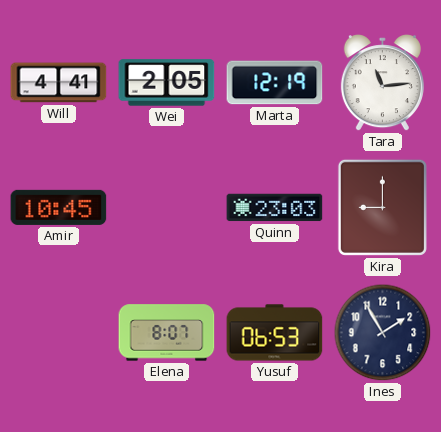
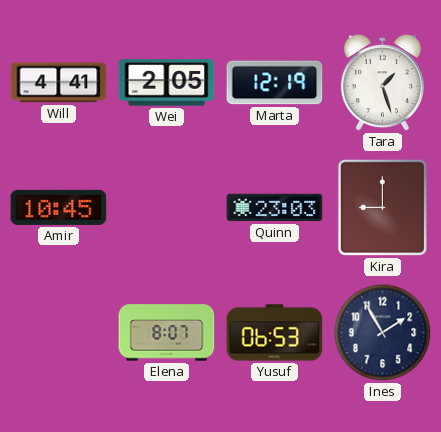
Tara: 11:14 -> 1:27
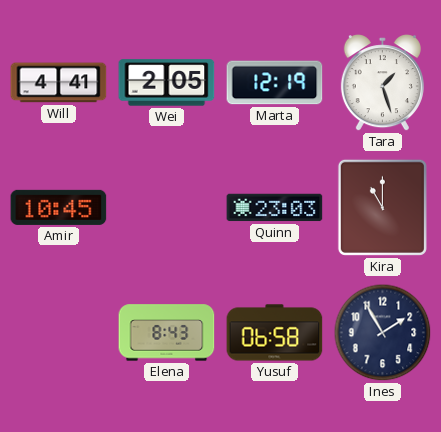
Kira: 9:00 -> 11:00
Elena: 8:07 -> 8:43
Yusuf: 06:53 -> 06:58
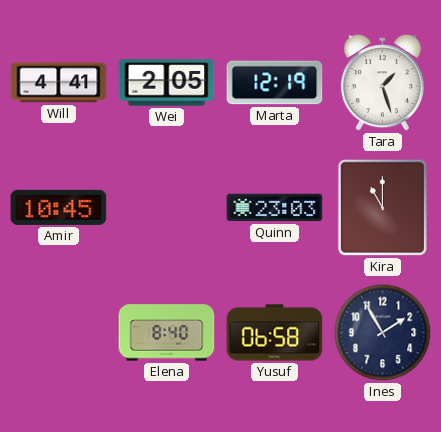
Elena: 8:43 -> 8:40
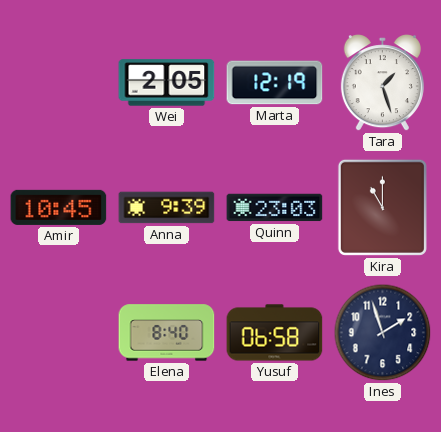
Will: 4:41 -> none
Anna: none -> 9:39
Ines: 1:55 -> 1:57
